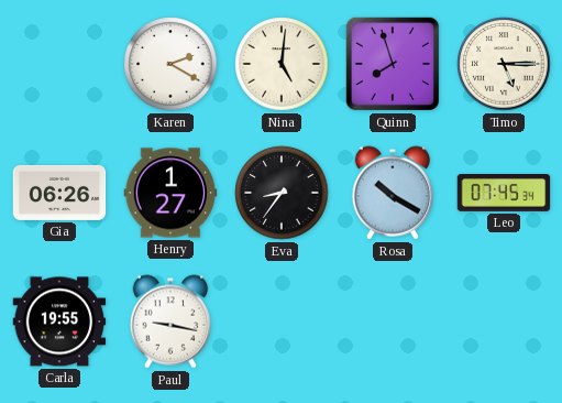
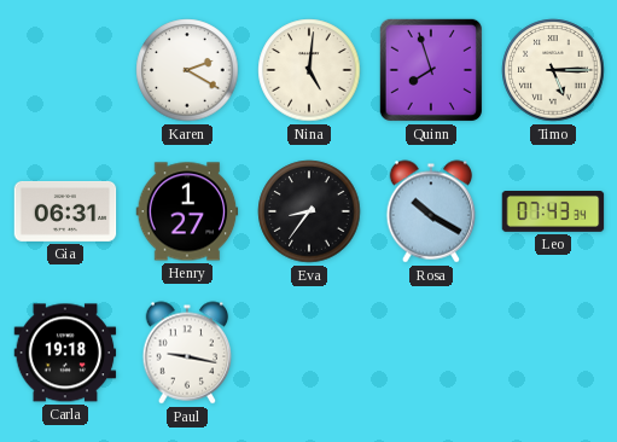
Gia: 06:26 -> 06:31
Leo: 07:45 -> 07:43
Carla: 19:55 -> 19:18
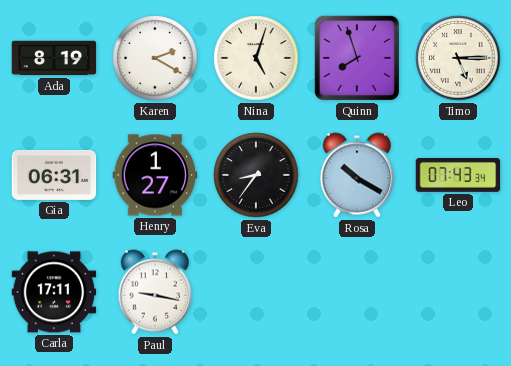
Ada: none -> 8:19
Nina: 5:01 -> 5:03
Carla: 19:18 -> 17:11
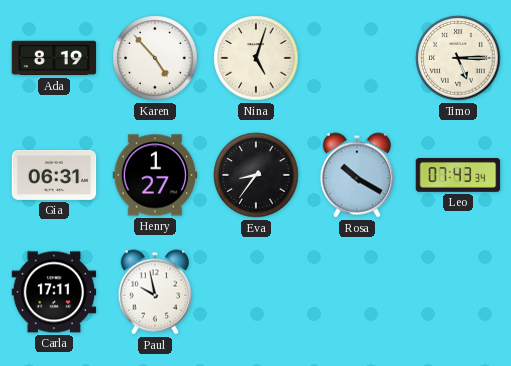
Karen: 2:20 -> 4:53
Quinn: 7:57 -> none
Paul: 9:17 -> 9:58
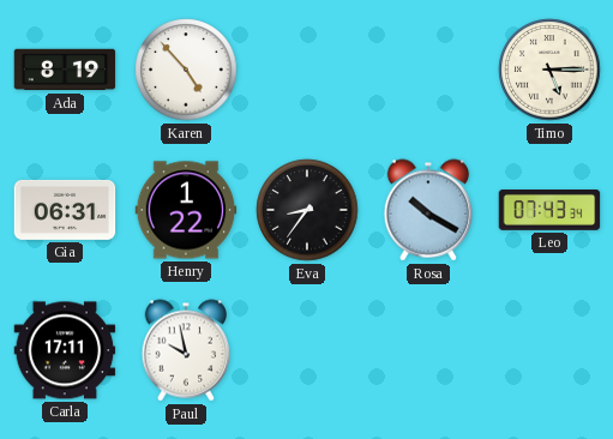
Nina: 5:03 -> none
Henry: 1:27 -> 1:22
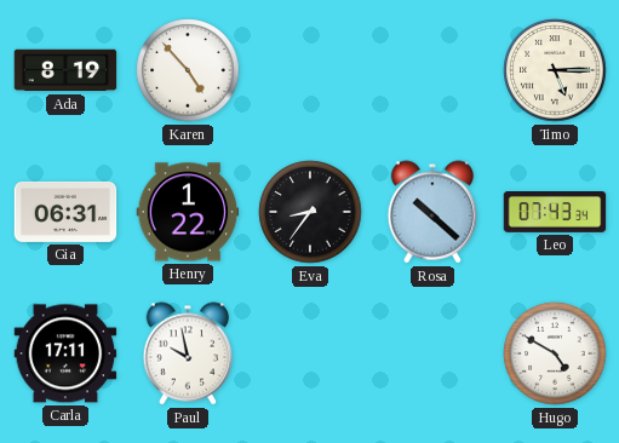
Rosa: 10:20 -> 10:22
Hugo: none -> 4:50
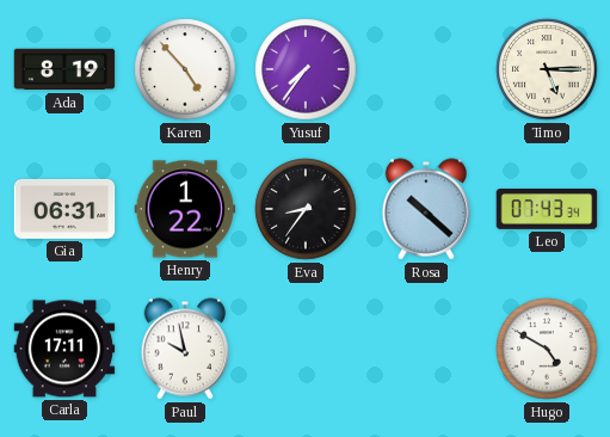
Yusuf: none -> 7:36
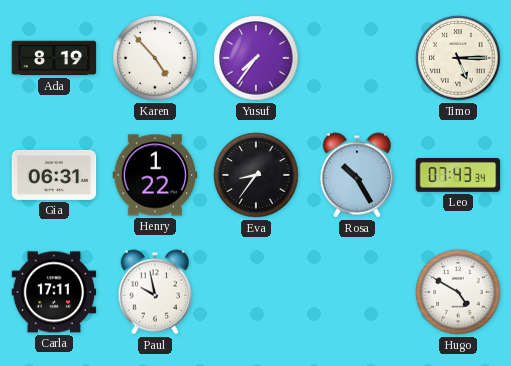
Rosa: 10:22 -> 10:25
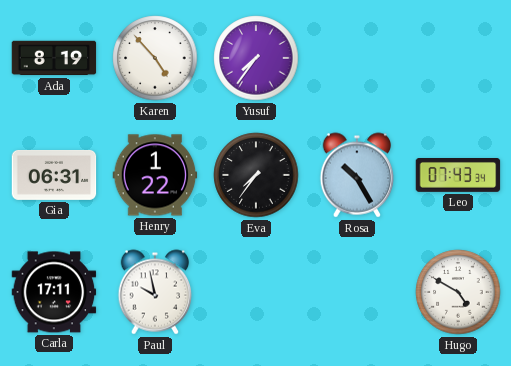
Timo: 5:15 -> none
Eva: 8:36 -> 7:36
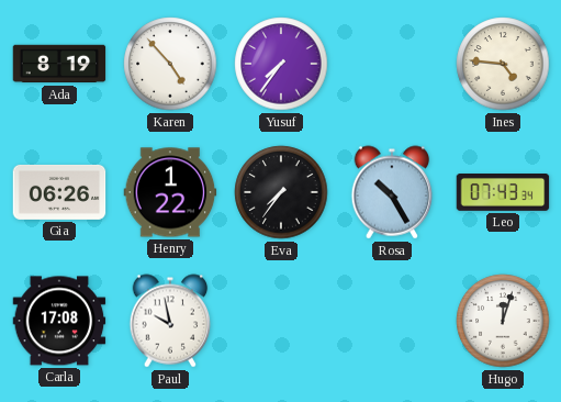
Ines: none -> 4:46
Gia: 06:31 -> 06:26
Carla: 17:11 -> 17:08
Hugo: 4:50 -> 12:03
